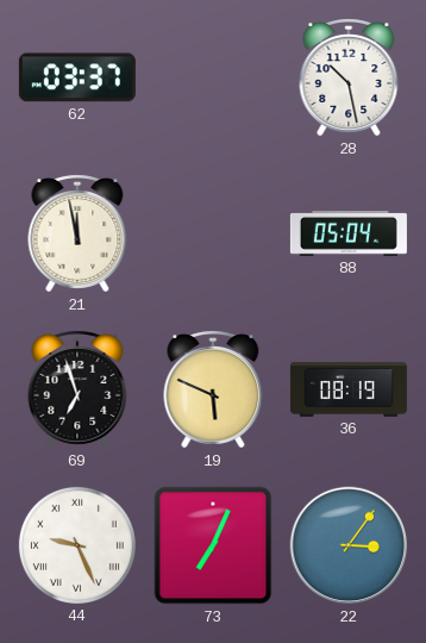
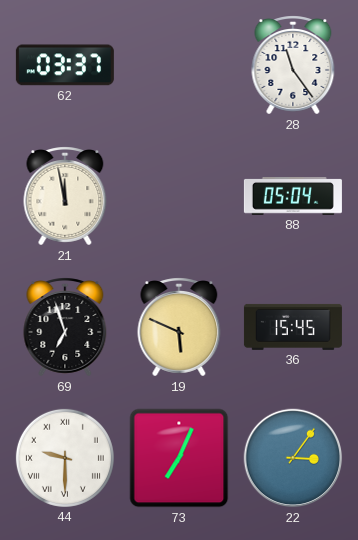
28: 10:28 -> 11:24
36: 08:19 -> 15:45
44: 9:26 -> 9:30
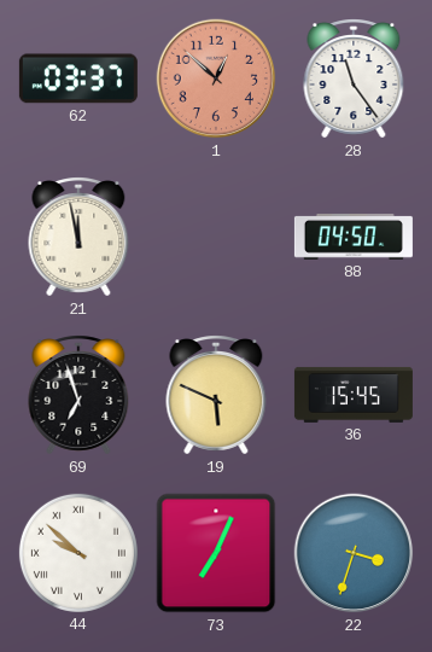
1: none -> 12:52
88: 05:04 -> 04:50
44: 9:30 -> 9:52
22: 3:06 -> 3:33
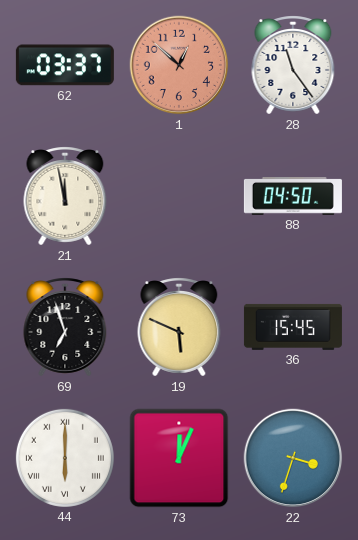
44: 9:52 -> 6:00
73: 7:04 -> 12:04
